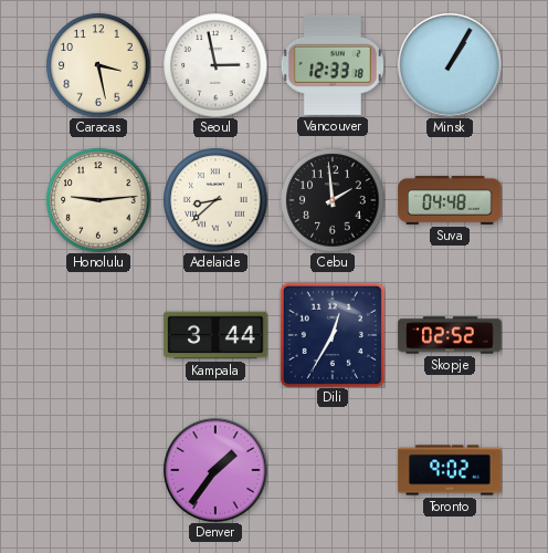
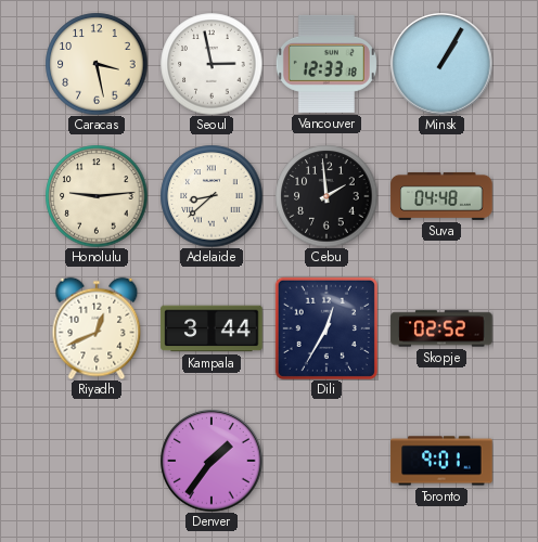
Riyadh: none -> 12:41
Toronto: 9:02 -> 9:01
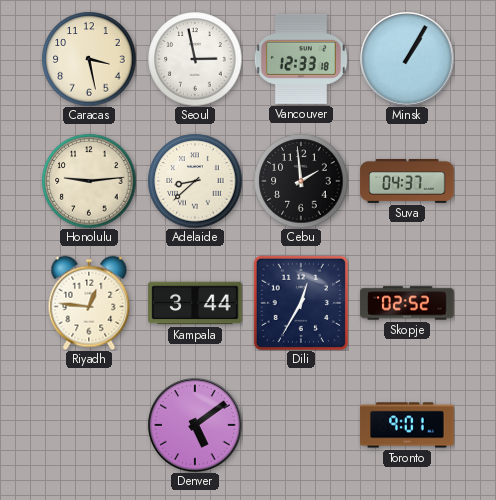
Suva: 04:48 -> 04:37
Riyadh: 12:41 -> 12:46
Denver: 1:36 -> 5:09
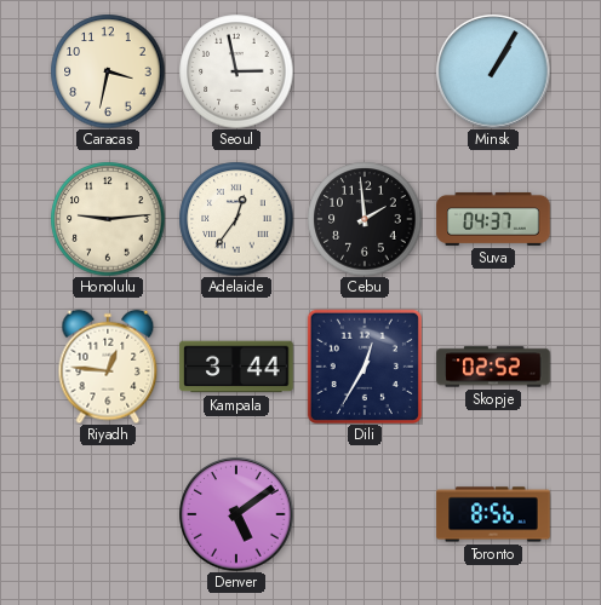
Caracas: 3:28 -> 3:32
Vancouver: 12:33 -> none
Adelaide: 8:38 -> 12:36
Toronto: 9:01 -> 8:56
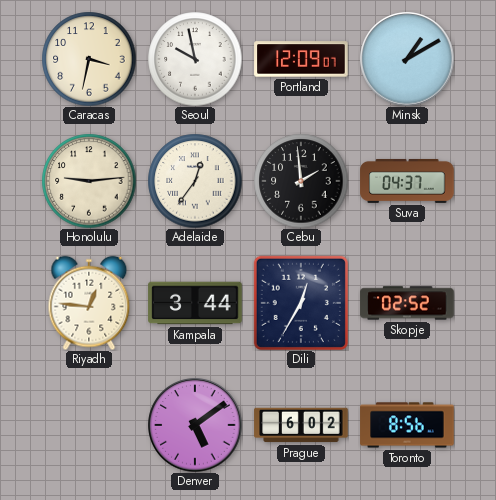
Seoul: 2:58 -> 9:58
Portland: none -> 12:09
Minsk: 1:05 -> 1:10
Prague: none -> 6:02
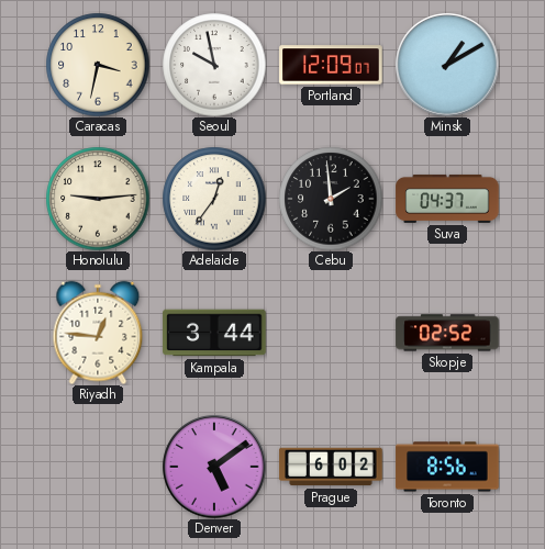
Dili: 12:35 -> none
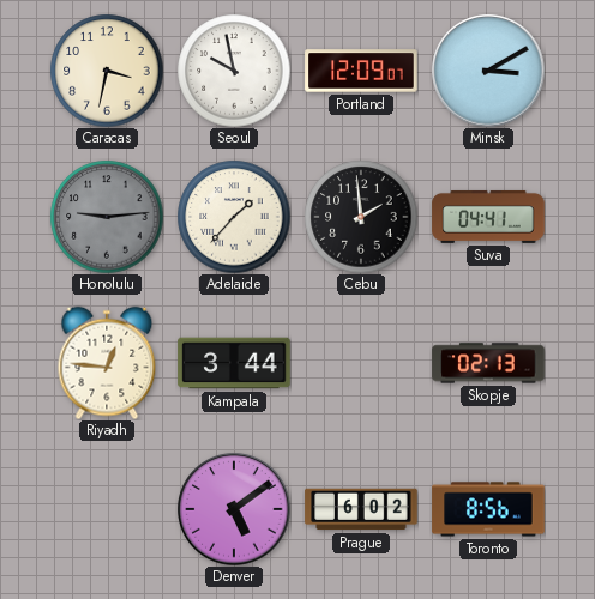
Minsk: 1:10 -> 3:10
Honolulu dial: cream -> grey
Adelaide: 12:36 -> 1:37
Suva: 04:37 -> 04:41
Skopje: 02:52 -> 02:13
